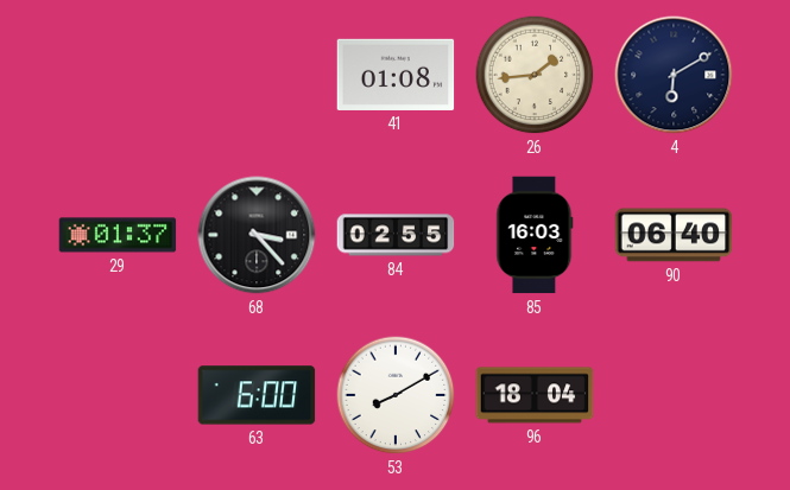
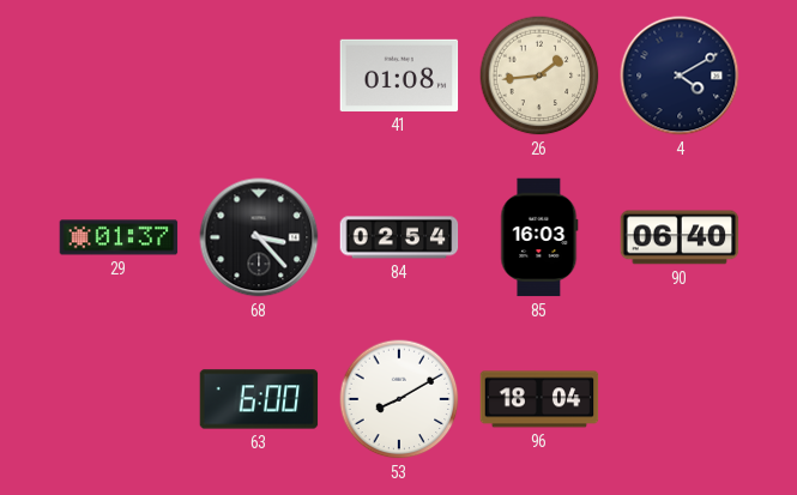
4: 6:10 -> 4:10
84: 02:55 -> 02:54
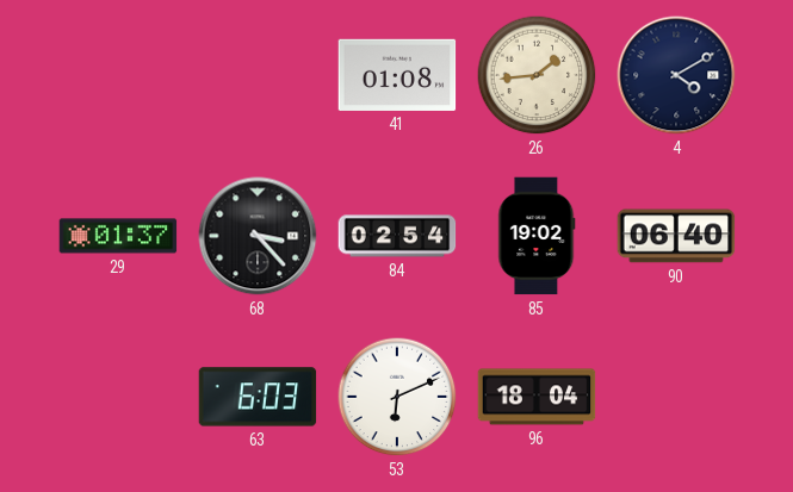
85: 16:03 -> 19:02
63: 6:00 -> 6:03
53: 8:10 -> 6:11
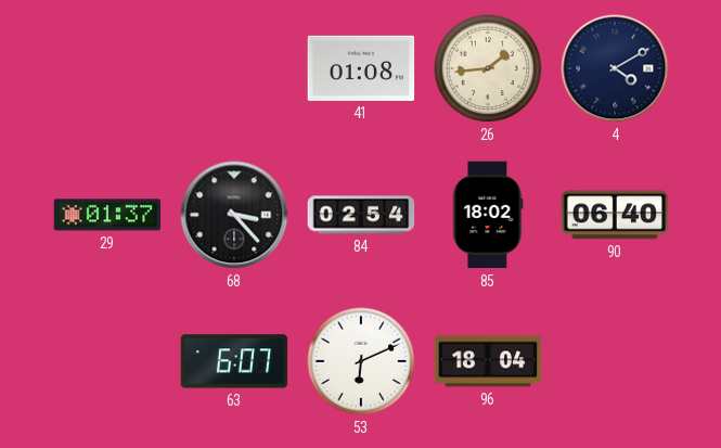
85: 19:02 -> 18:02
63: 6:03 -> 6:07
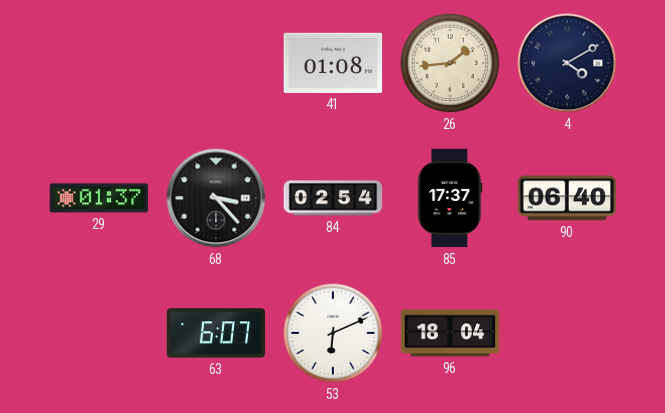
85: 18:02 -> 17:37
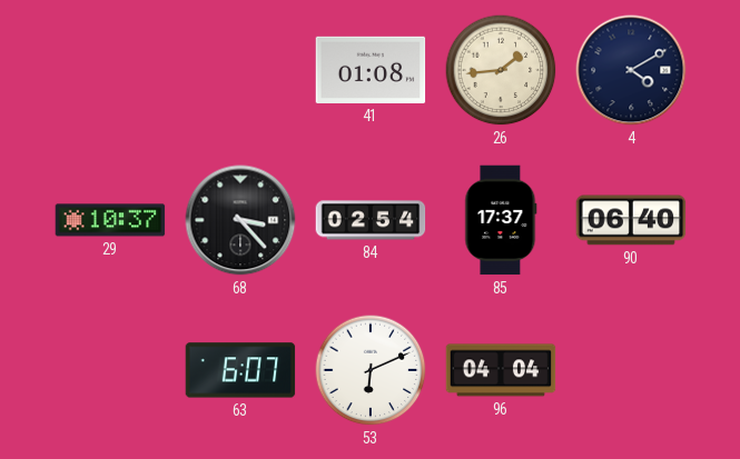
29: 01:37 -> 10:37
96: 18:04 -> 04:04
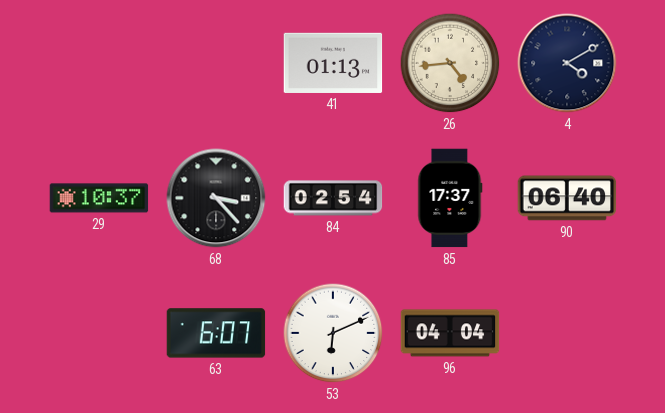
41: 01:08 -> 01:13
26: 1:44 -> 4:44
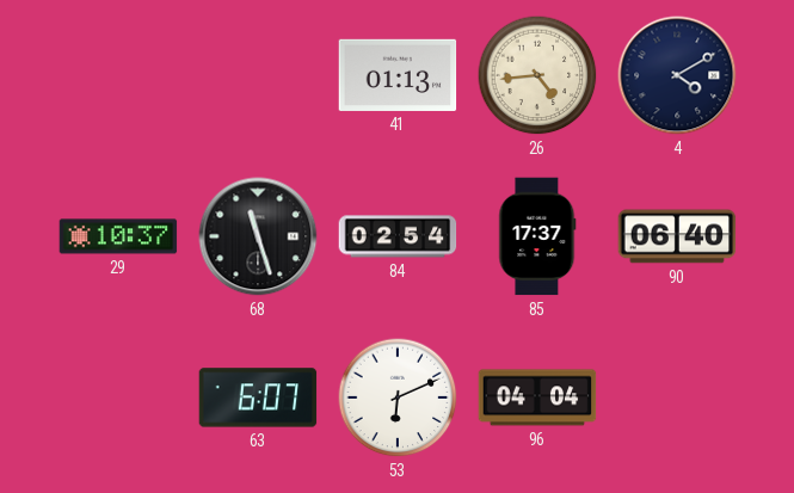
68: 3:23 -> 11:27
